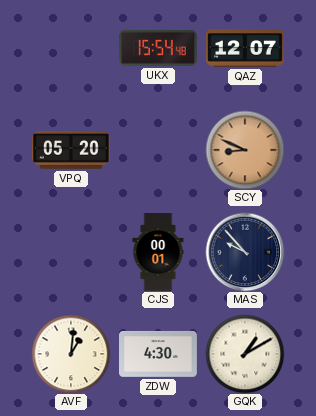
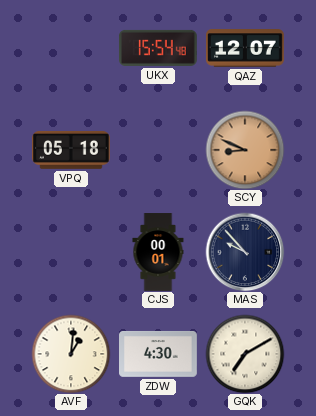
VPQ: 05:20 -> 05:18
GQK: 1:10 -> 7:10
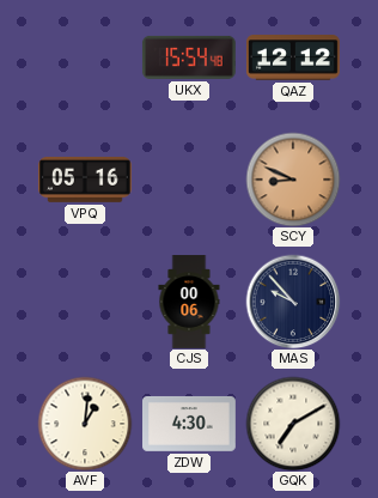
QAZ: 12:07 -> 12:12
VPQ: 05:18 -> 05:16
CJS: 00:01 -> 00:06
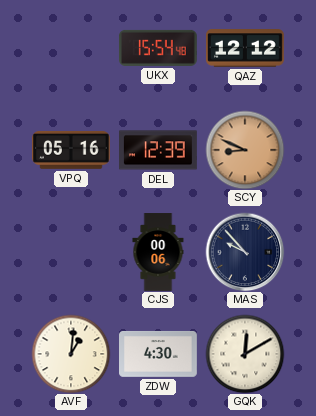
DEL: none -> 12:39
GQK: 7:10 -> 12:10
